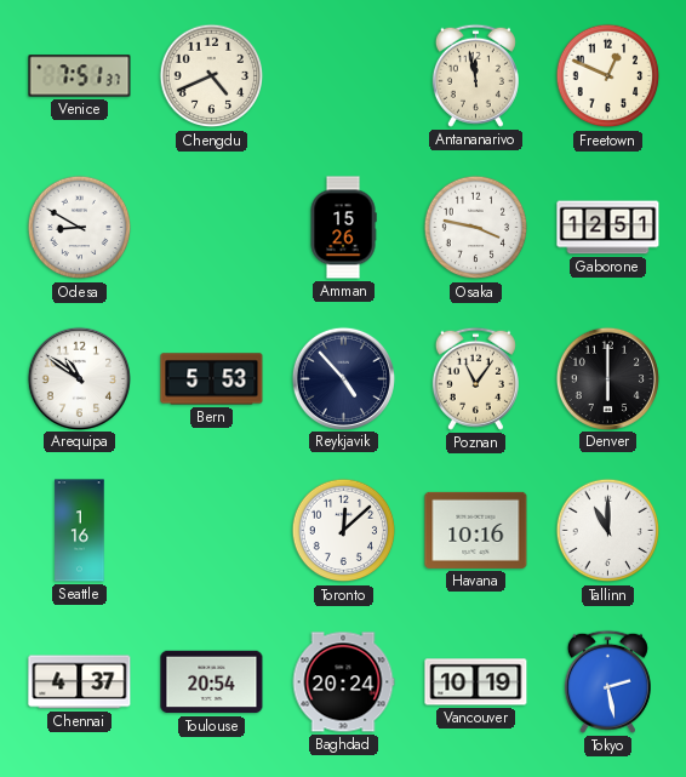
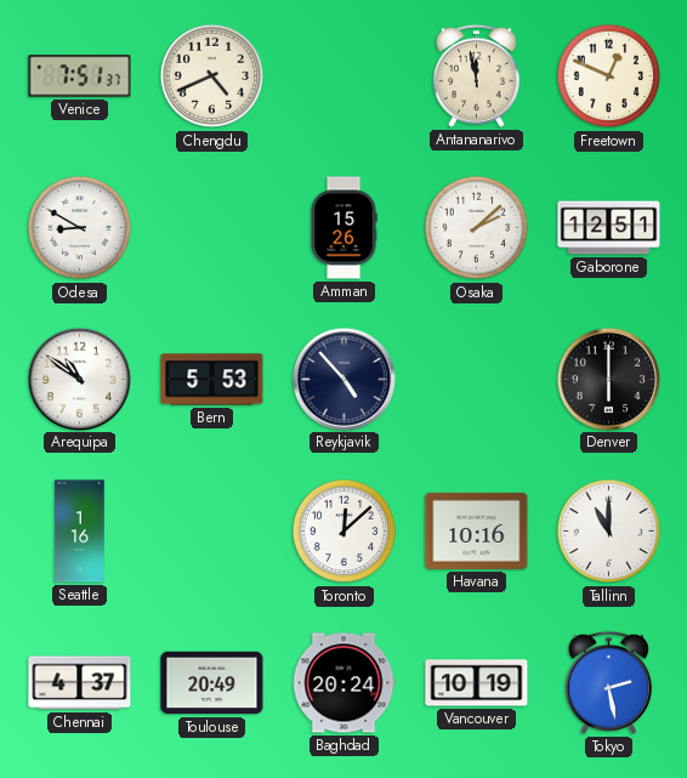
Osaka: 3:47 -> 2:08
Poznan: 11:06 -> none
Toulouse: 20:54 -> 20:49
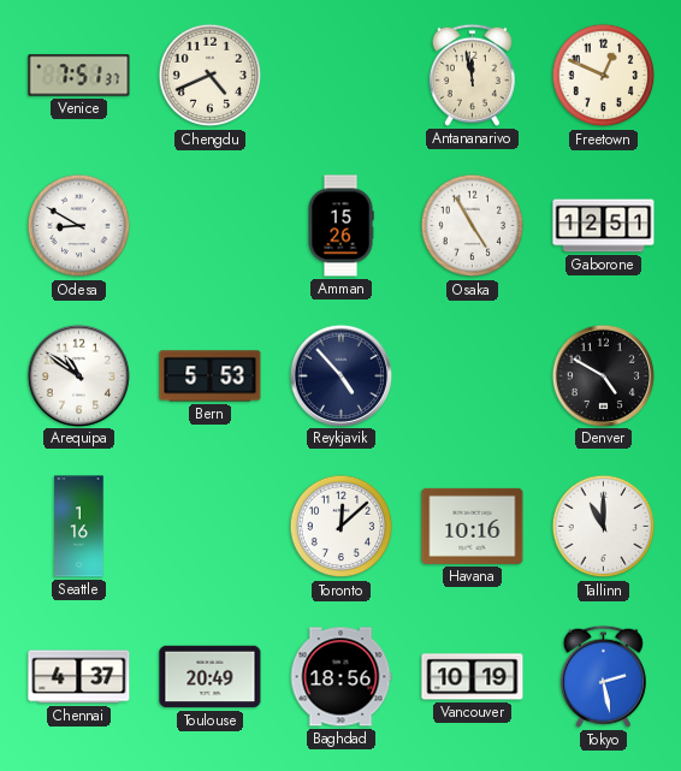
Osaka: 2:08 -> 4:55
Denver: 6:00 -> 4:50
Baghdad: 20:24 -> 18:56
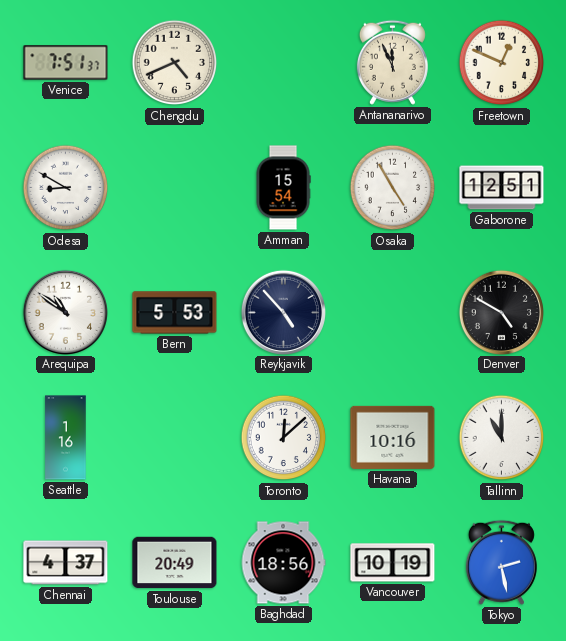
Antananarivo: 11:58 -> 11:56
Amman: 15:26 -> 15:54
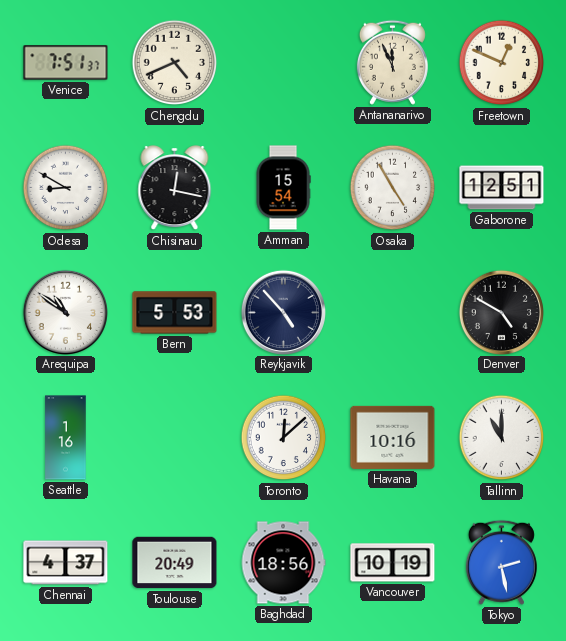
Chisinau: none -> 12:17
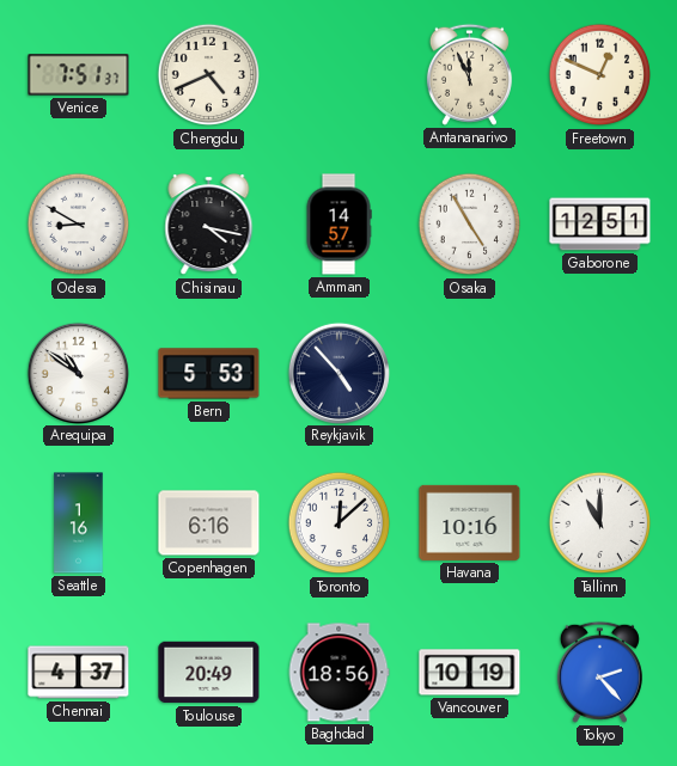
Chisinau: 12:17 -> 4:17
Amman: 15:54 -> 14:57
Denver: 4:50 -> none
Copenhagen: none -> 6:16
Tokyo: 2:28 -> 2:23
